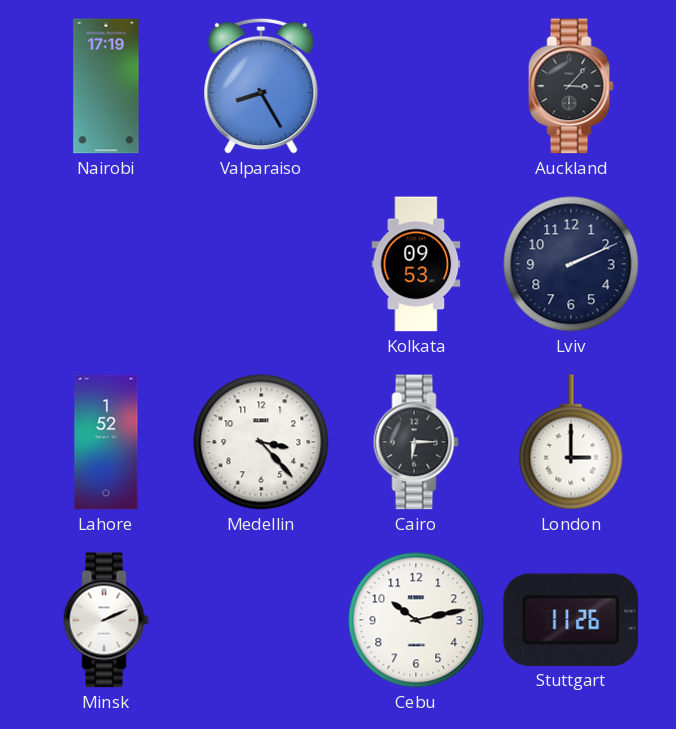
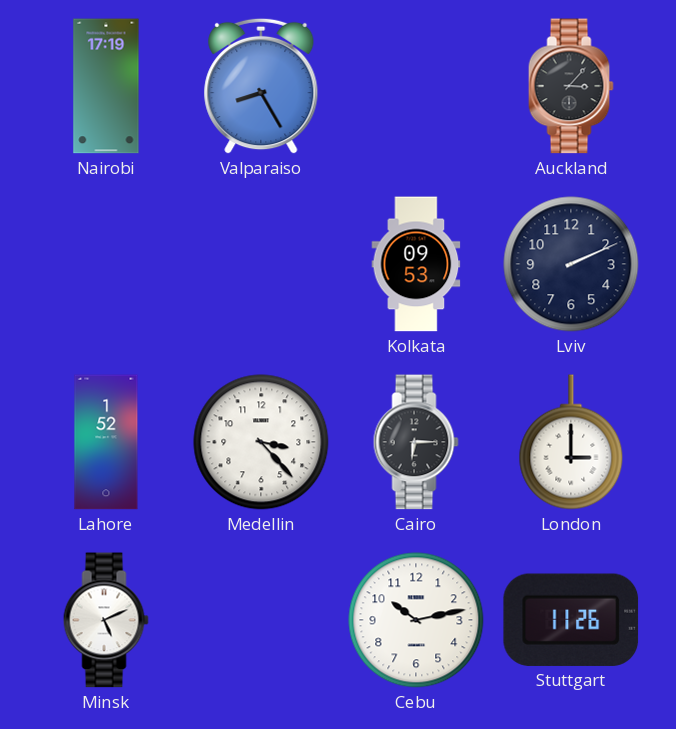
Minsk: 2:11 -> 5:11
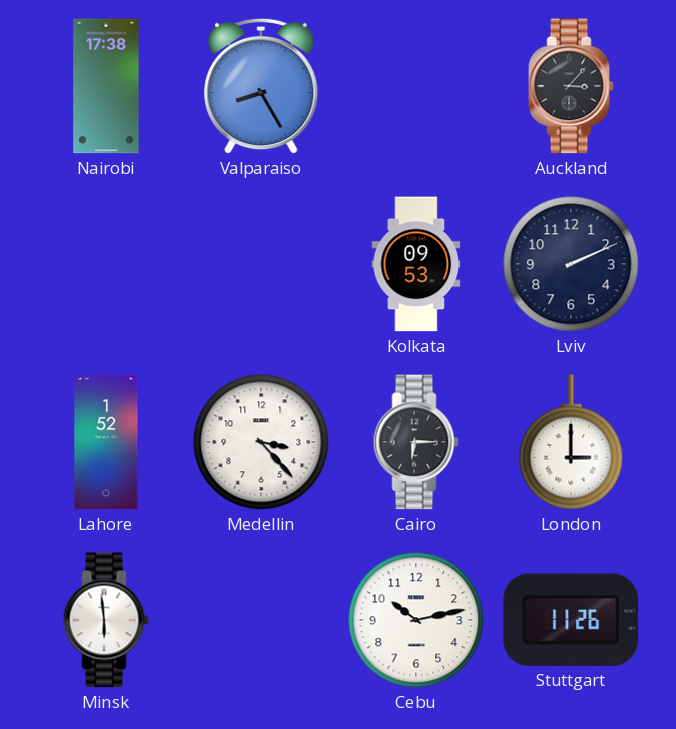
Nairobi: 17:19 -> 17:38
Minsk: 5:11 -> 5:59
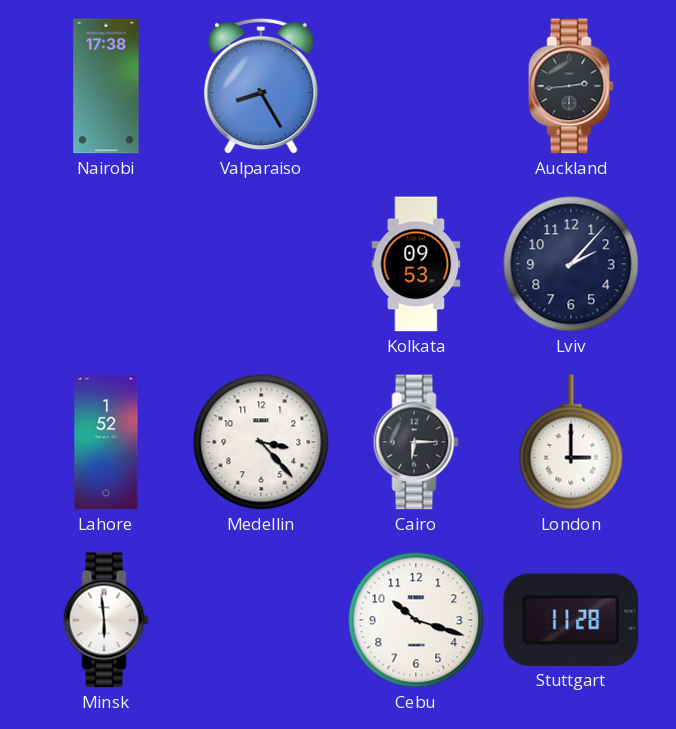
Auckland: 3:07 -> 2:44
Lviv: 2:11 -> 2:07
Cebu: 10:13 -> 10:18
Stuttgart: 11:26 -> 11:28
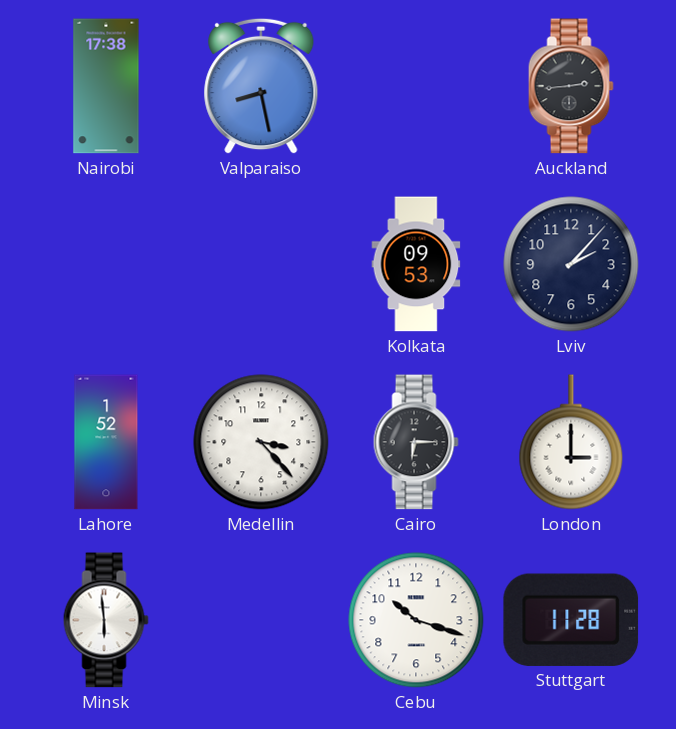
Valparaiso: 8:25 -> 8:28
